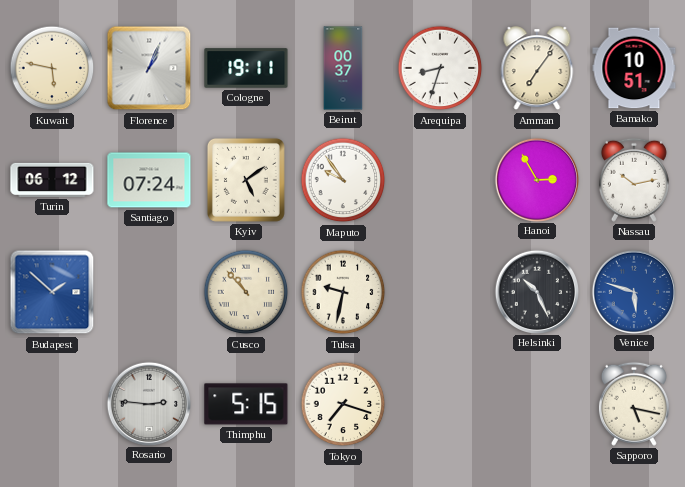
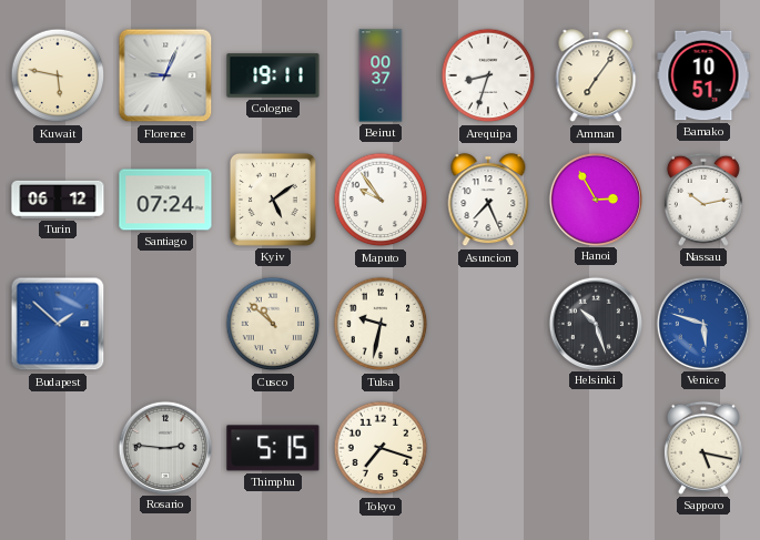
Florence: 1:04 -> 9:04
Asuncion: none -> 7:26
Cusco: 10:53 -> 10:52
Helsinki: 10:26 -> 10:27
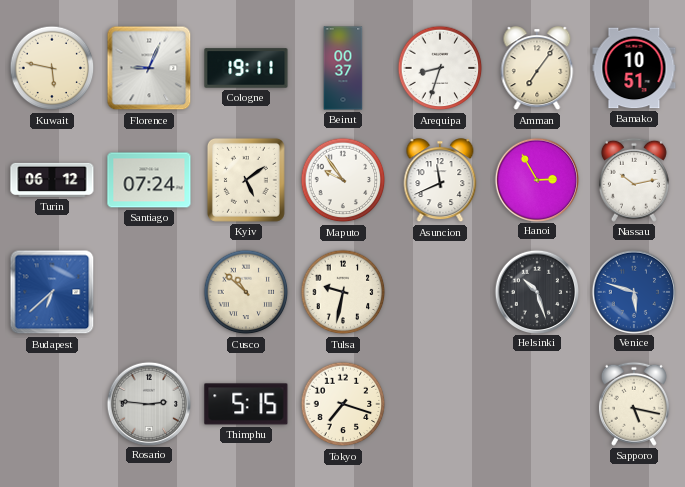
Asuncion: 7:26 -> 11:41
Budapest: 1:52 -> 6:38
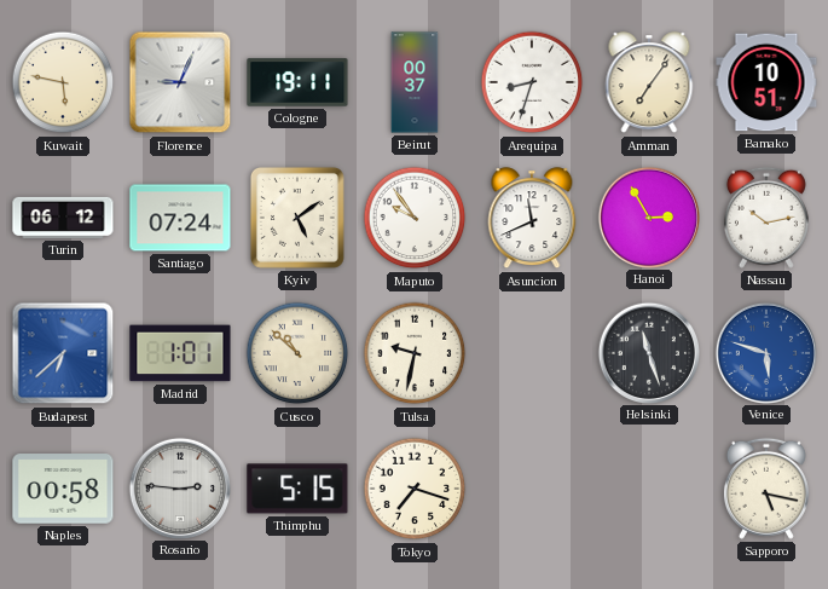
Madrid: none -> 1:01
Helsinki: 10:27 -> 11:27
Naples: none -> 00:58
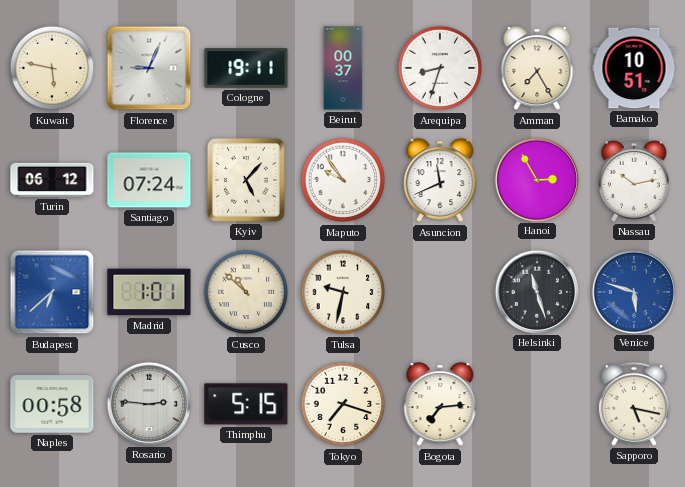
Amman: 7:06 -> 7:25
Kyiv: 5:09 -> 5:07
Bogota: none -> 7:14
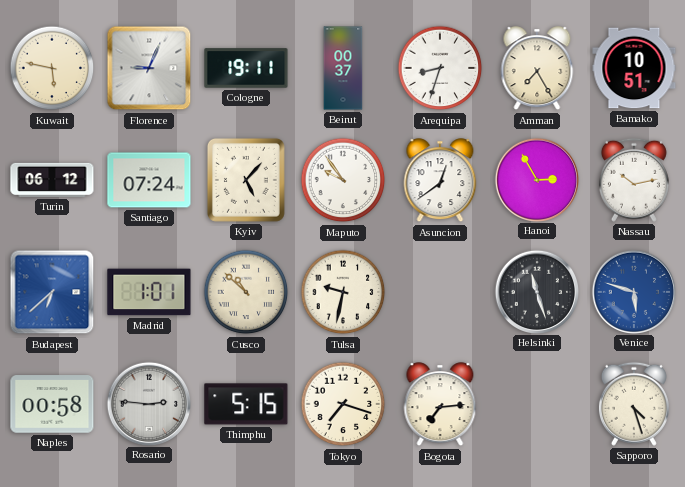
Asuncion: 11:41 -> 12:39
Sapporo: 5:17 -> 4:27
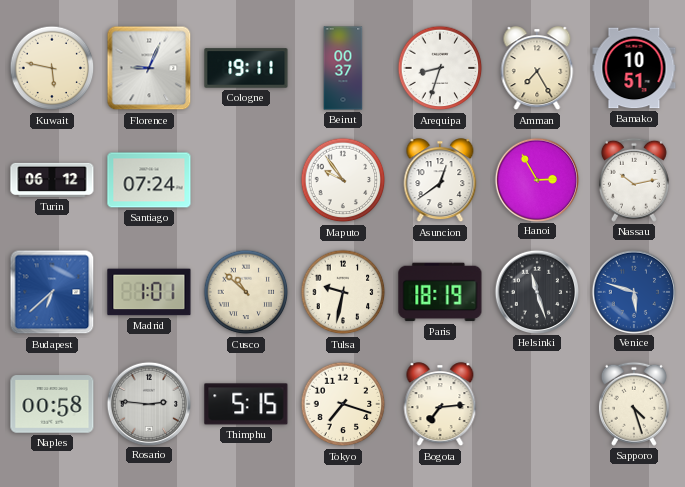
Kyiv: 5:07 -> none
Paris: none -> 18:19
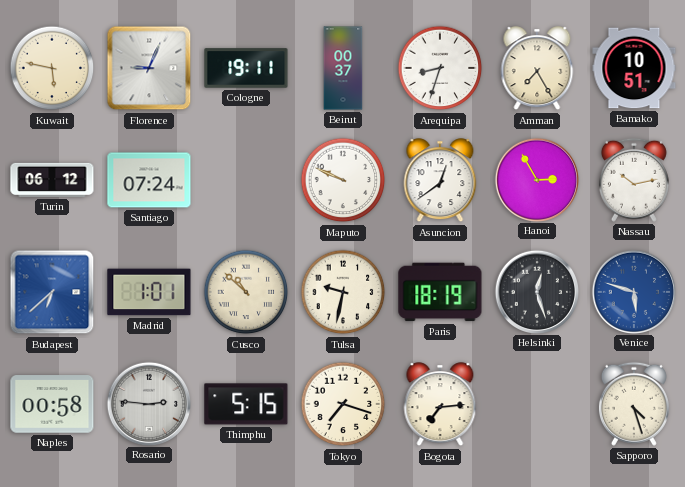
Maputo: 9:54 -> 9:49
Helsinki: 11:27 -> 12:27
